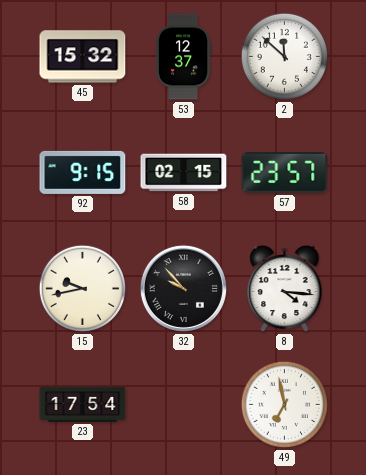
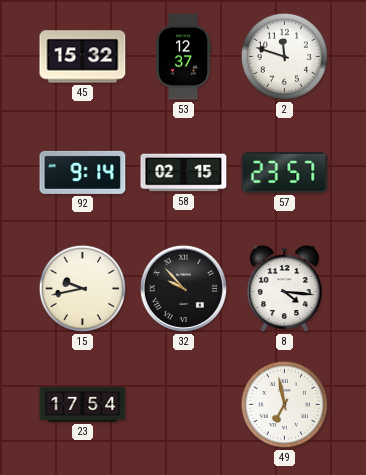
2: 11:52 -> 11:48
92: 9:15 -> 9:14
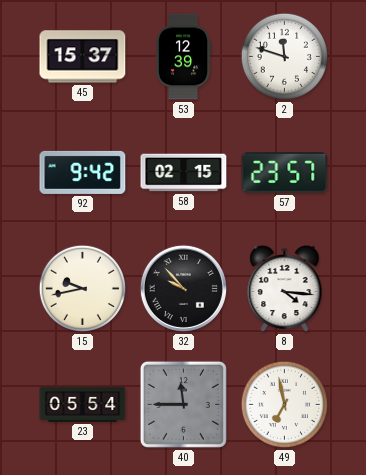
45: 15:32 -> 15:37
53: 12:37 -> 12:39
92: 9:14 -> 9:42
23: 17:54 -> 05:54
40: none -> 11:45
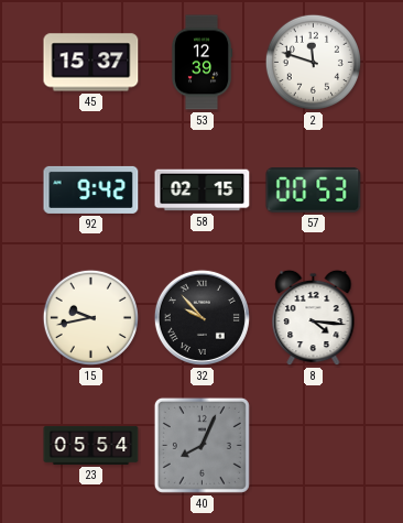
57: 23:57 -> 00:53
40: 11:45 -> 8:04
49: 6:58 -> none
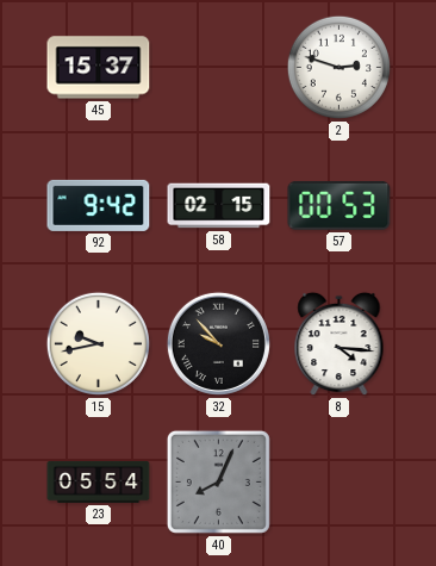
53: 12:39 -> none
2: 11:48 -> 2:48
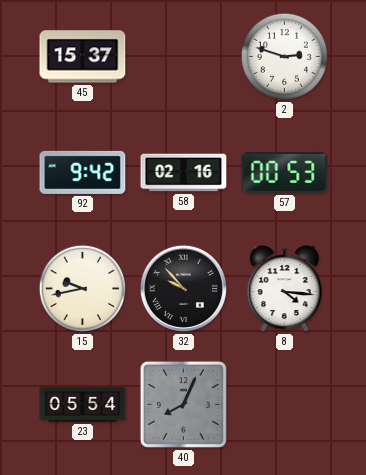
58: 02:15 -> 02:16
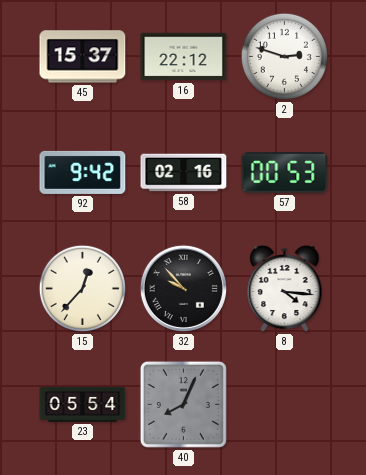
16: none -> 22:12
15: 9:43 -> 12:37
